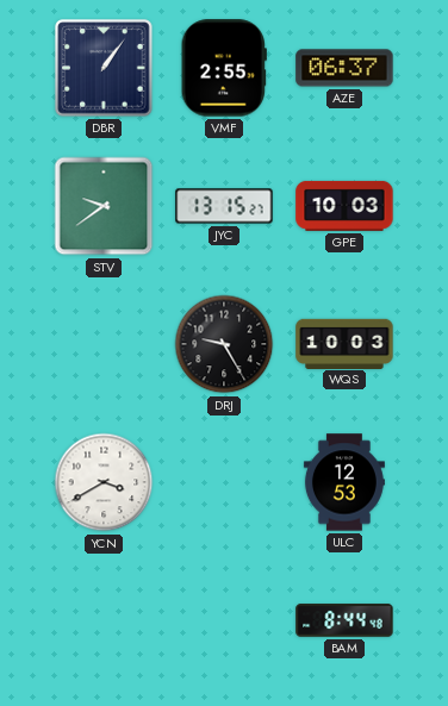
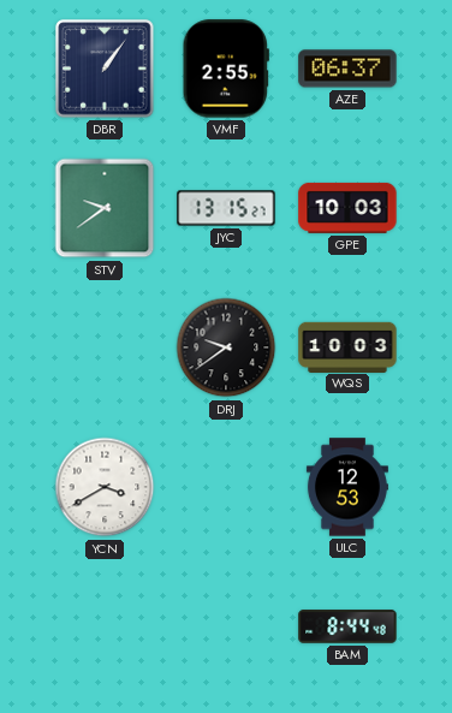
DRJ: 9:25 -> 9:39
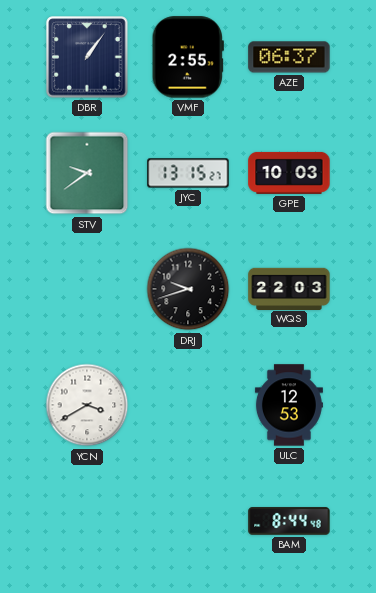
DRJ: 9:39 -> 9:42
WQS: 10:03 -> 22:03
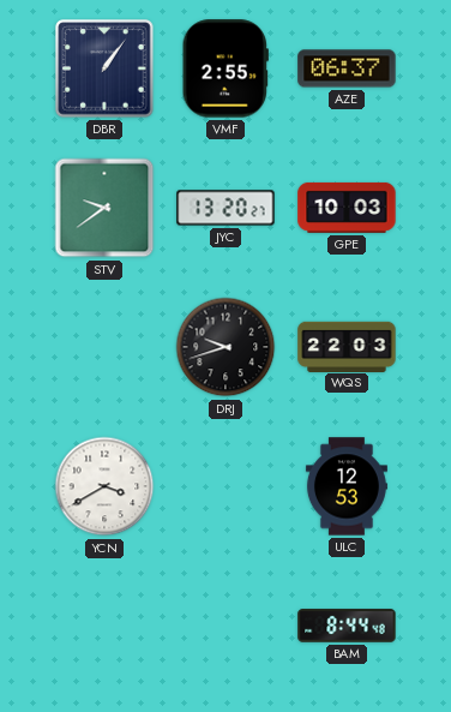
JYC: 13:15 -> 13:20
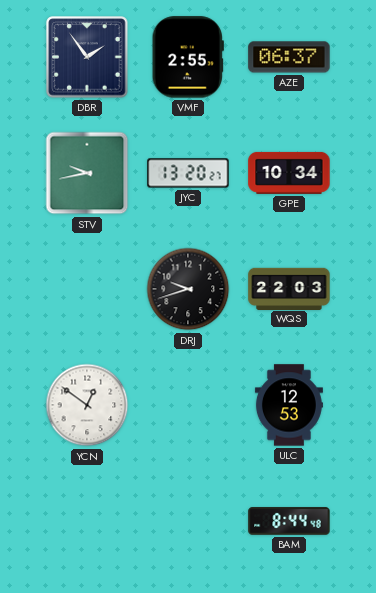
DBR: 1:06 -> 1:54
STV: 9:39 -> 9:43
GPE: 10:03 -> 10:34
YCN: 3:40 -> 12:51
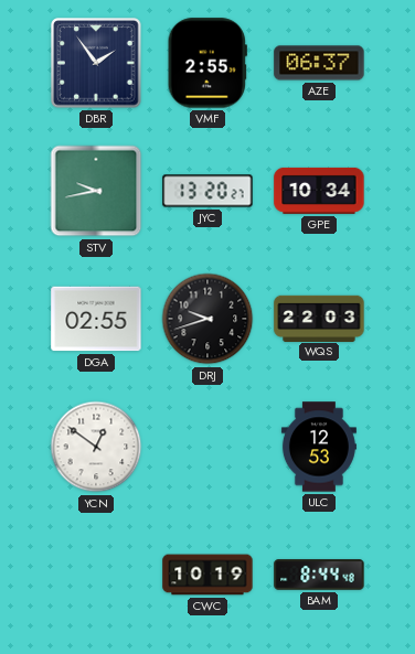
DGA: none -> 02:55
CWC: none -> 10:19
